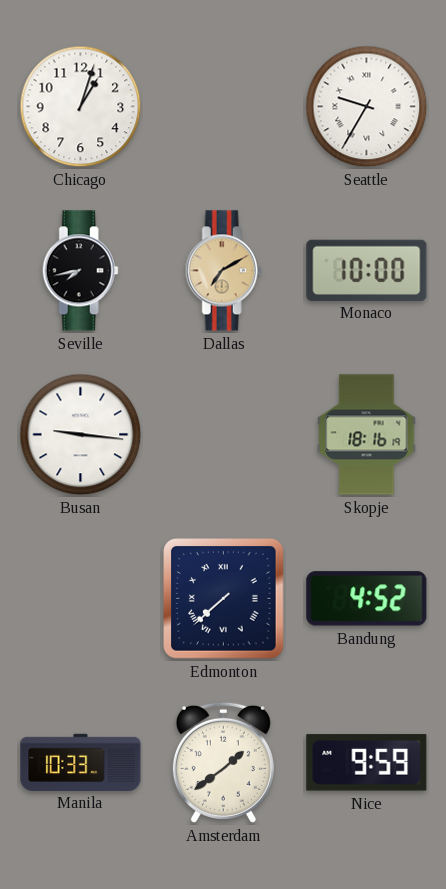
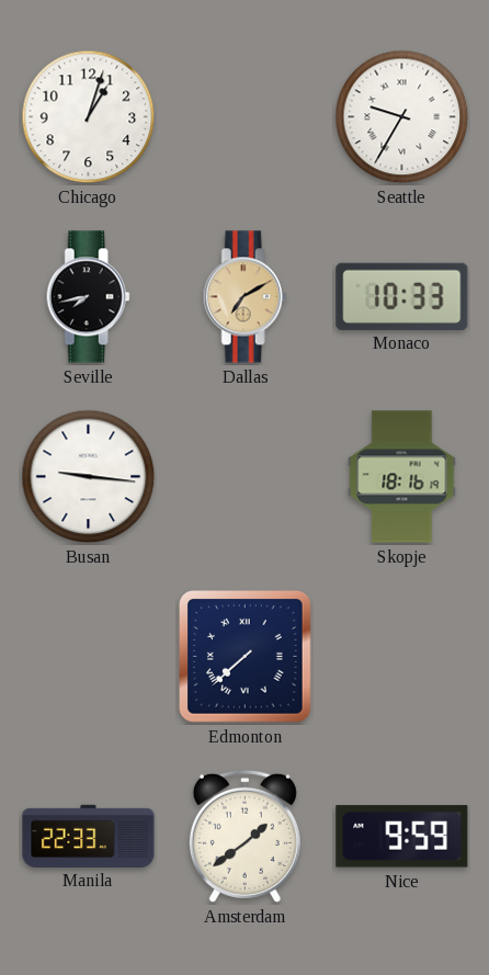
Monaco: 10:00 -> 10:33
Bandung: 4:52 -> none
Manila: 10:33 -> 22:33
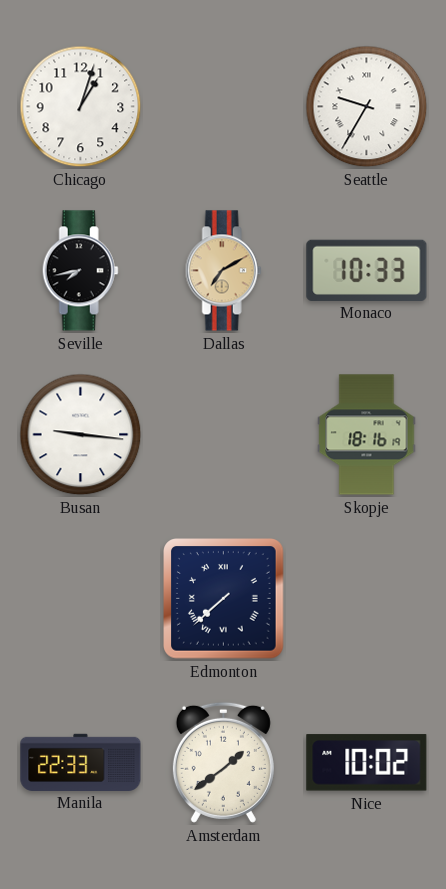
Nice: 9:59 -> 10:02
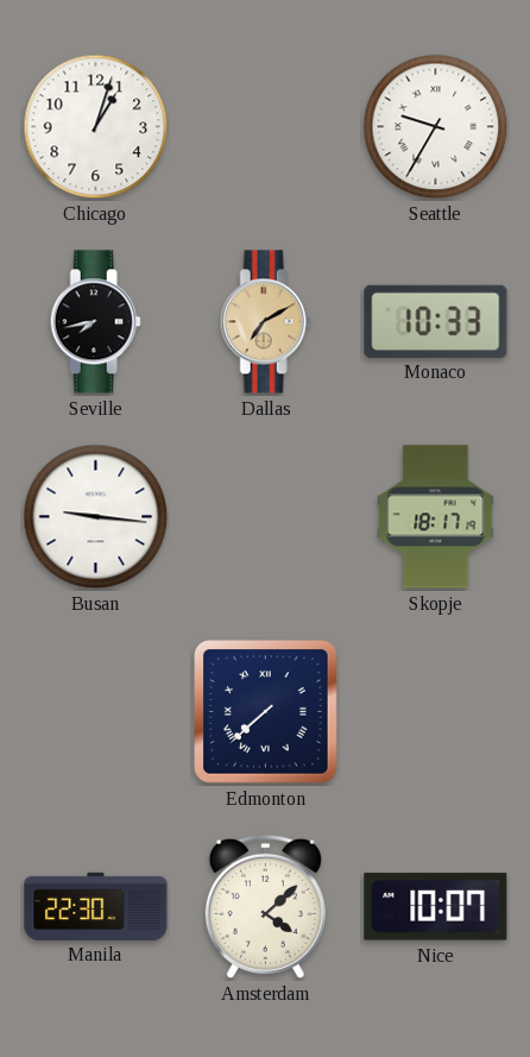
Skopje: 18:16 -> 18:17
Manila: 22:33 -> 22:30
Amsterdam: 1:39 -> 4:08
Nice: 10:02 -> 10:07
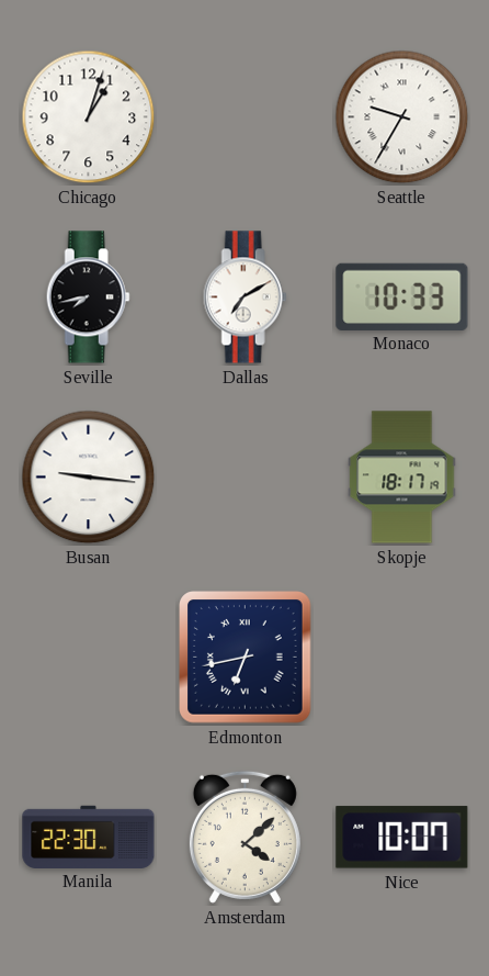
Dallas dial: champagne -> white
Edmonton: 7:38 -> 6:43
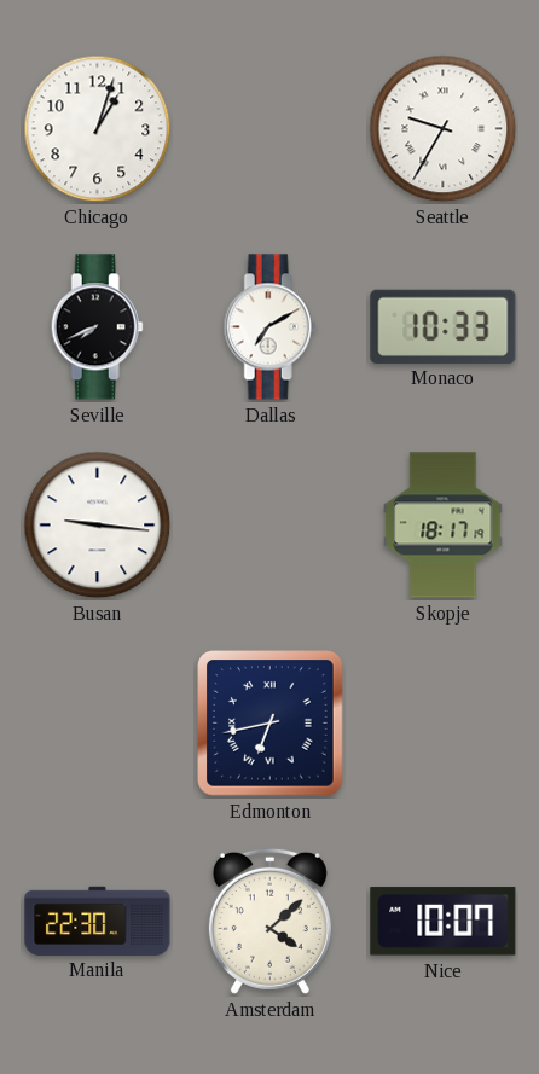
Seville: 7:43 -> 7:41
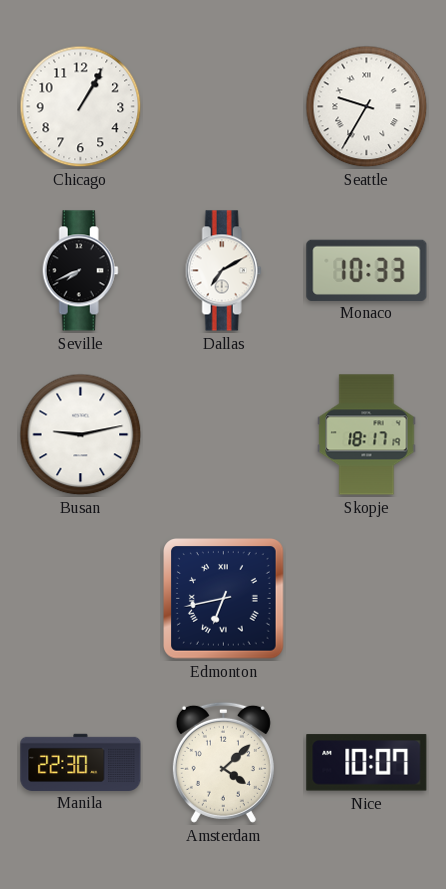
Chicago: 1:03 -> 1:05
Busan: 9:16 -> 9:13
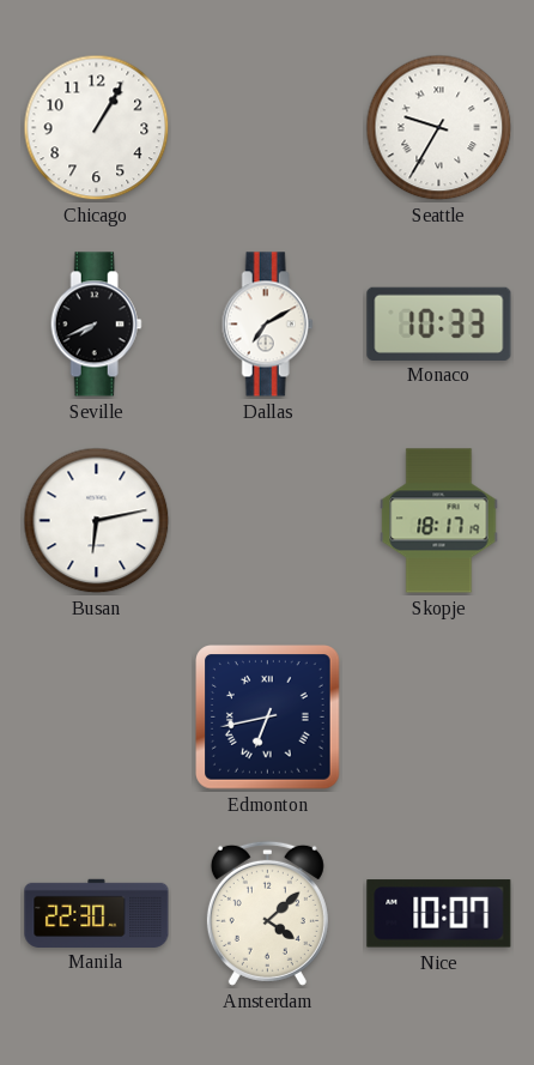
Busan: 9:13 -> 6:13
